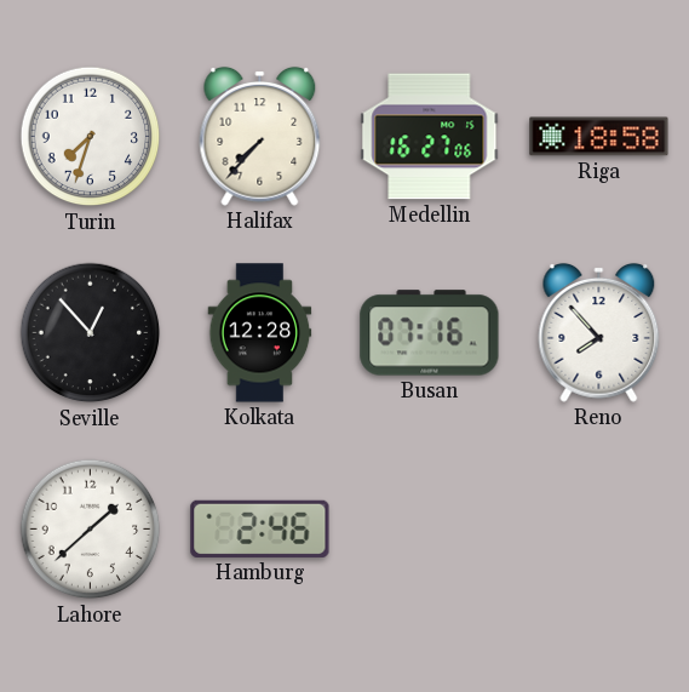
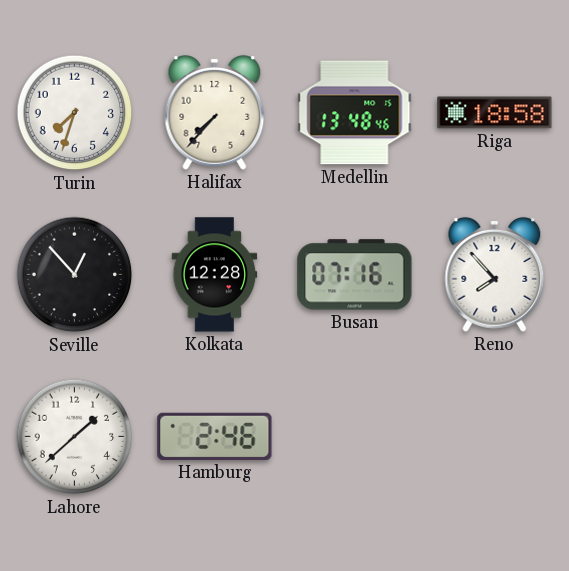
Medellin: 16:27 -> 13:48
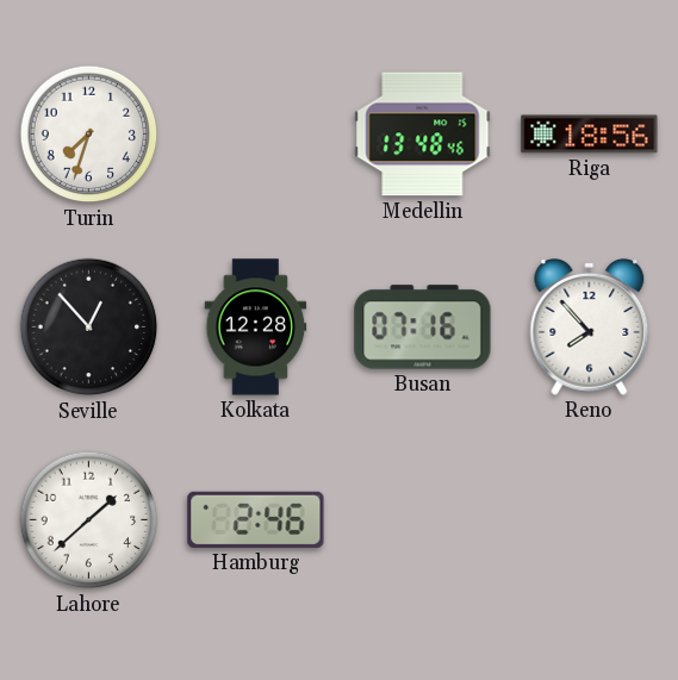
Halifax: 7:37 -> none
Riga: 18:58 -> 18:56
